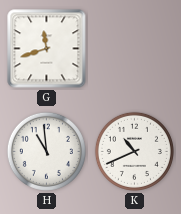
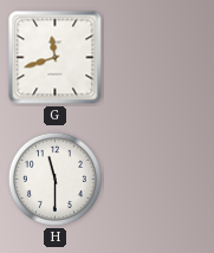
H: 10:59 -> 11:30
K: 10:41 -> none
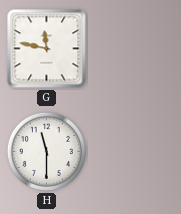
G: 11:42 -> 11:47
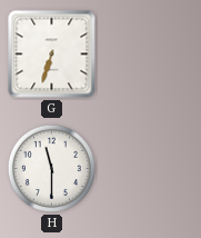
G: 11:47 -> 6:33
